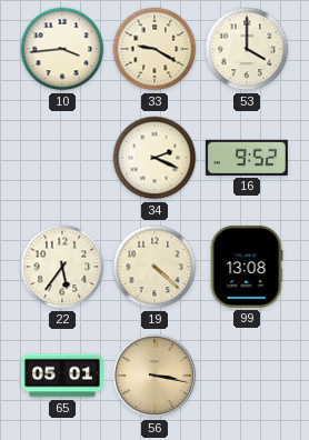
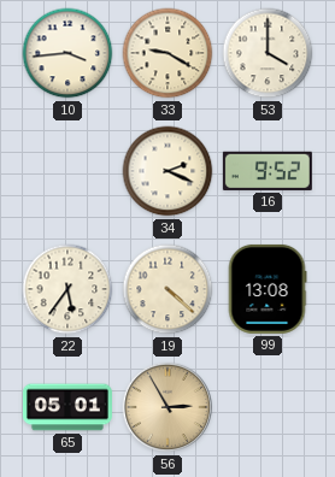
56: 3:17 -> 2:55
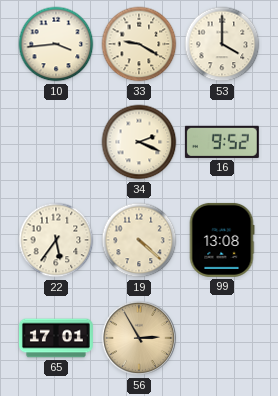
65: 05:01 -> 17:01
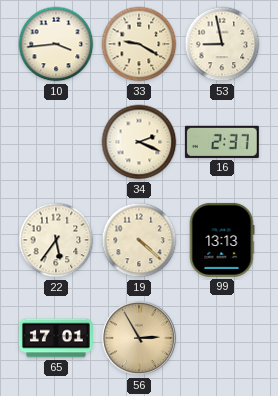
53: 4:00 -> 8:58
16: 9:52 -> 2:37
99: 13:08 -> 13:13
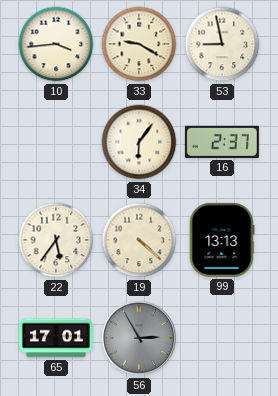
34: 2:19 -> 6:06
56 dial: champagne -> grey
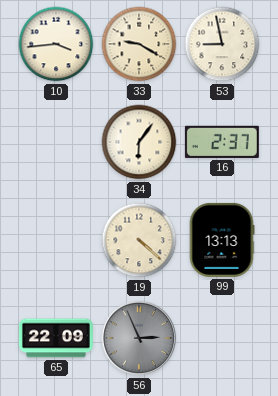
22: 5:36 -> none
65: 17:01 -> 22:09
56: 2:55 -> 2:56
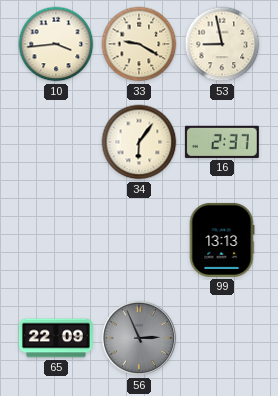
19: 4:22 -> none
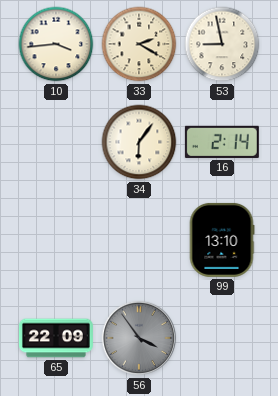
33: 9:20 -> 2:20
16: 2:37 -> 2:14
99: 13:13 -> 13:10
56: 2:56 -> 3:54
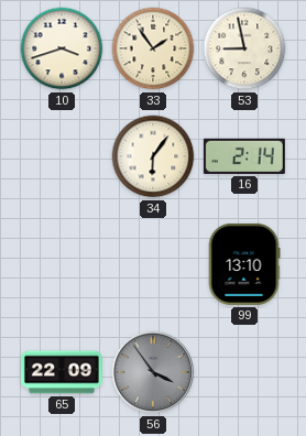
10: 3:44 -> 3:42
33: 2:20 -> 1:54
